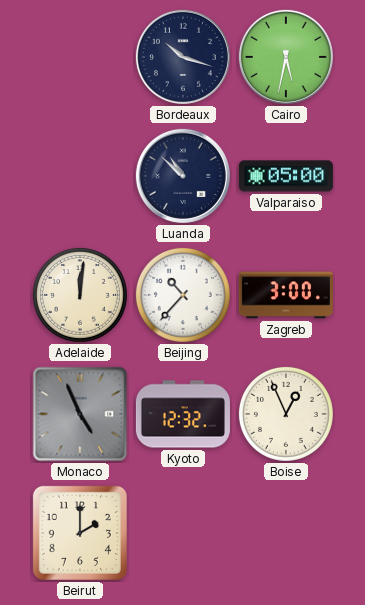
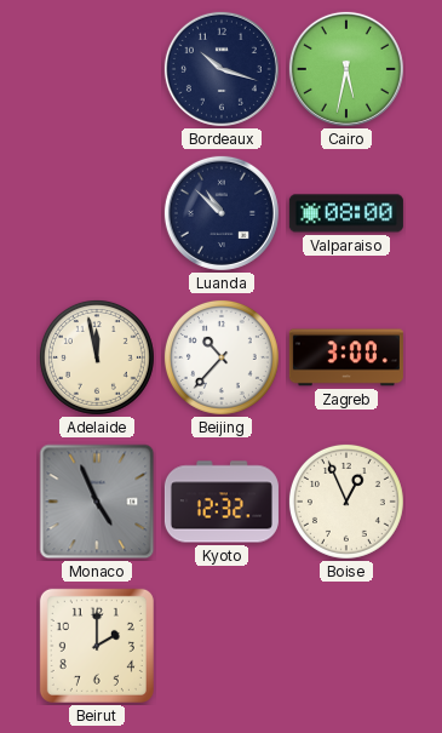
Valparaiso: 05:00 -> 08:00
Adelaide: 12:01 -> 11:58
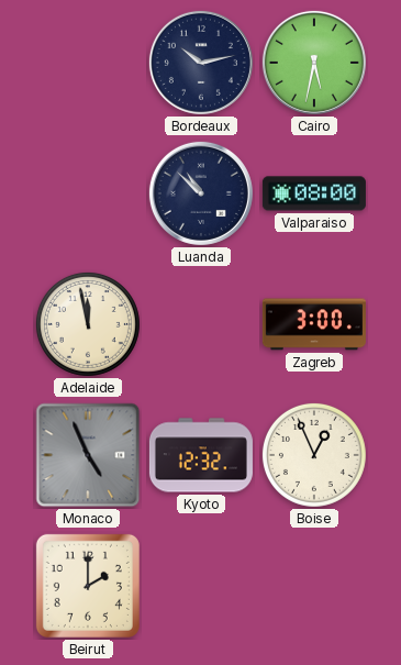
Bordeaux: 10:18 -> 10:13
Beijing: 10:37 -> none
